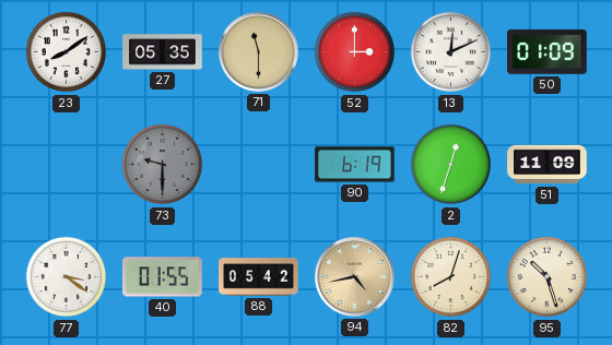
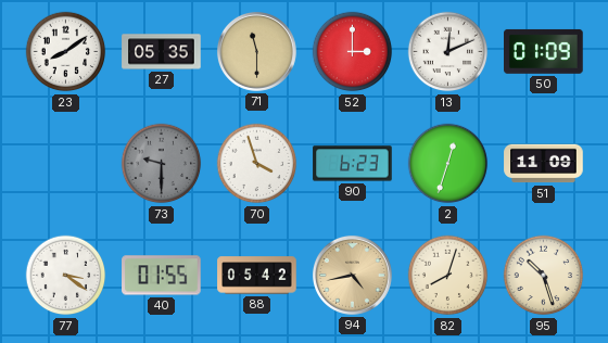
70: none -> 3:57
90: 6:19 -> 6:23
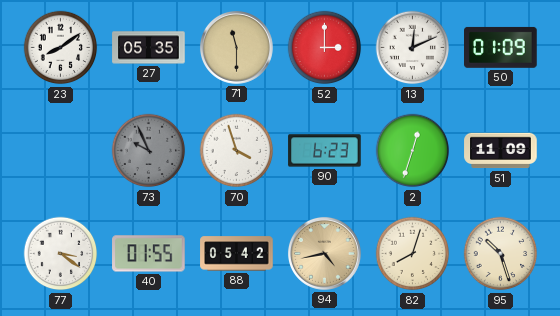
73: 9:30 -> 9:56
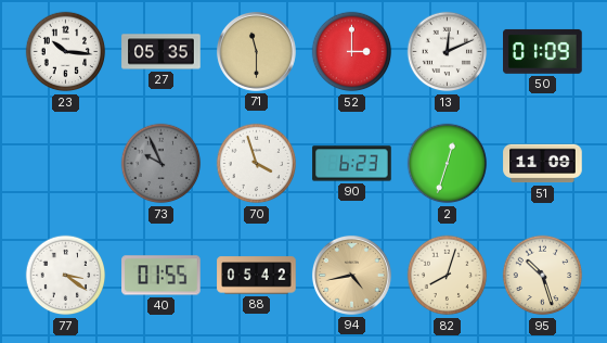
23: 8:09 -> 10:16
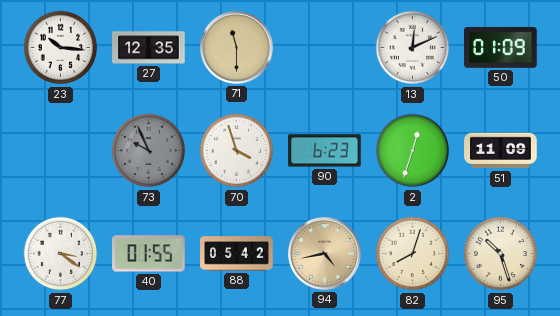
27: 05:35 -> 12:35
52: 3:00 -> none
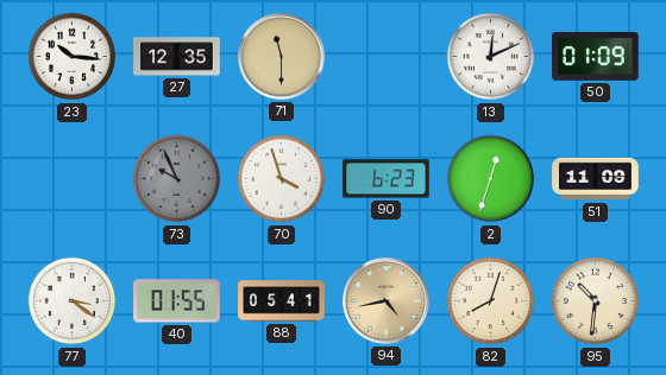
88: 05:42 -> 05:41
95: 10:27 -> 10:31
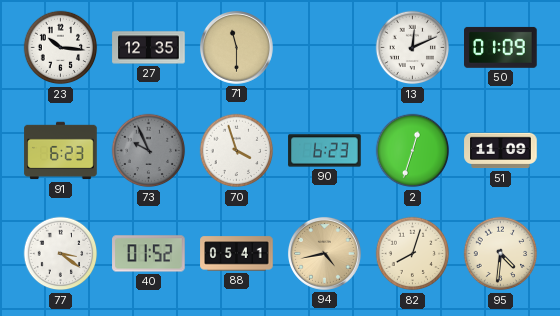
91: none -> 6:23
40: 01:55 -> 01:52
95: 10:31 -> 4:31
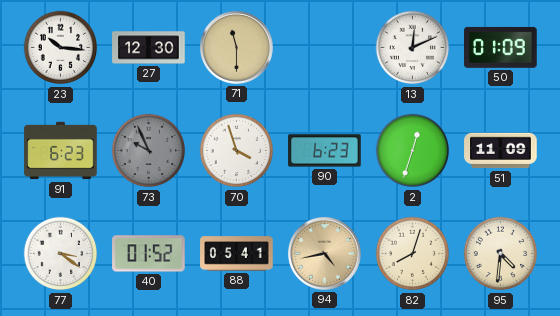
27: 12:35 -> 12:30
